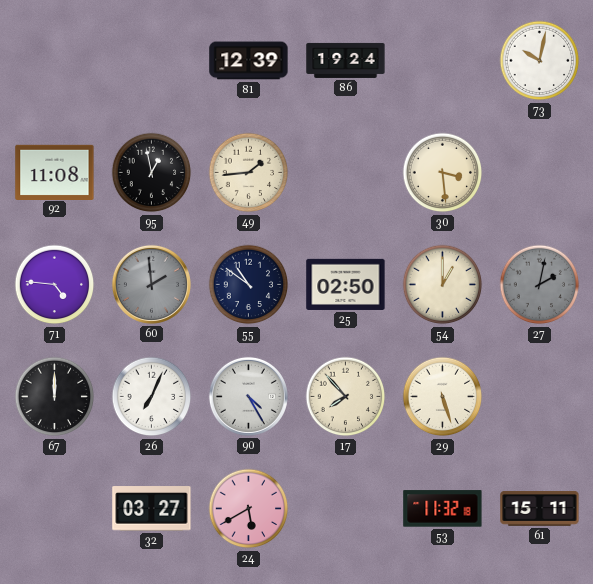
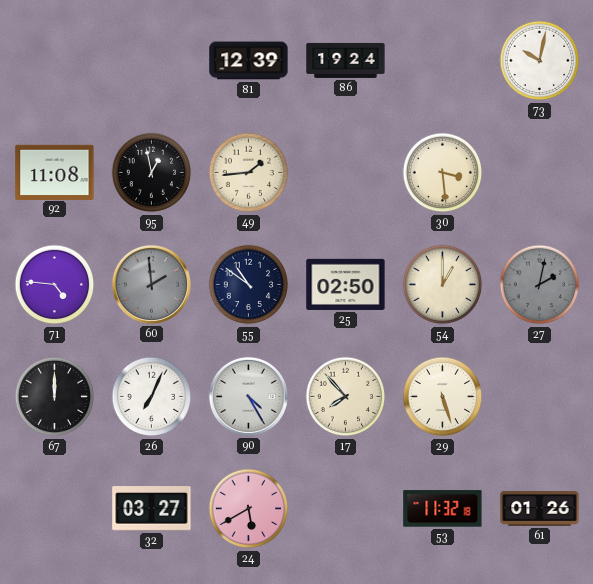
61: 15:11 -> 01:26
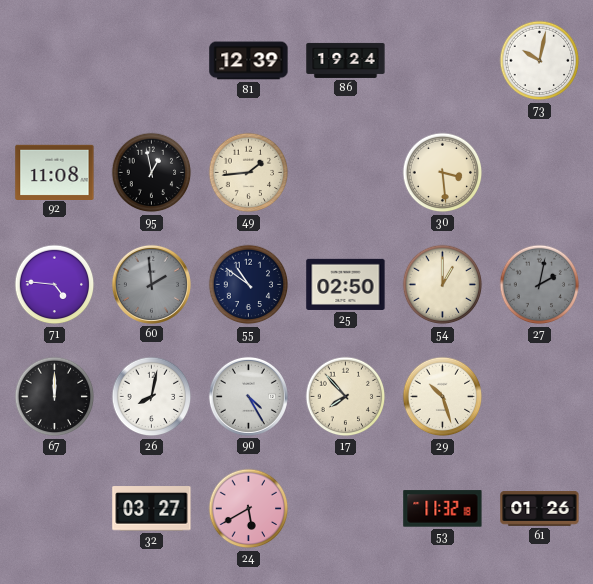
26: 7:04 -> 8:02
29: 5:27 -> 10:27
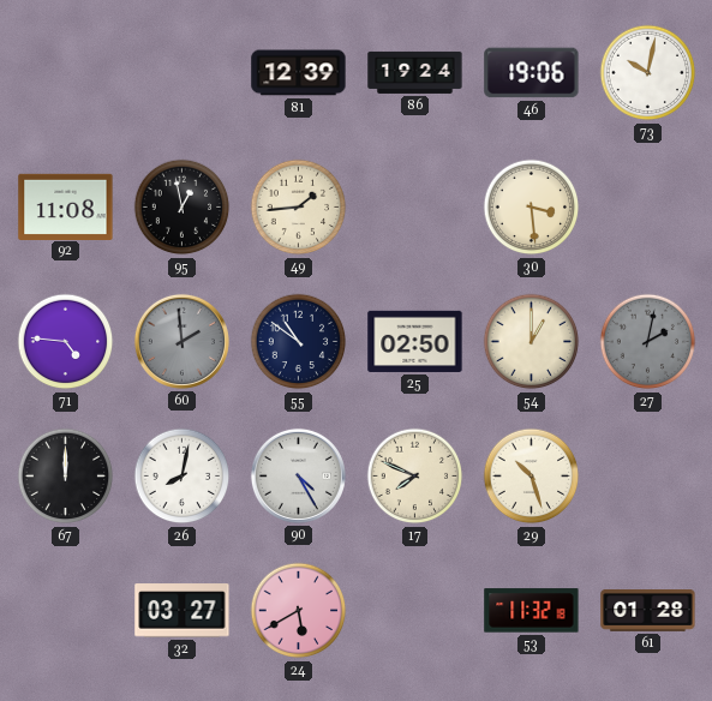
46: none -> 19:06
17: 7:53 -> 7:49
61: 01:26 -> 01:28
